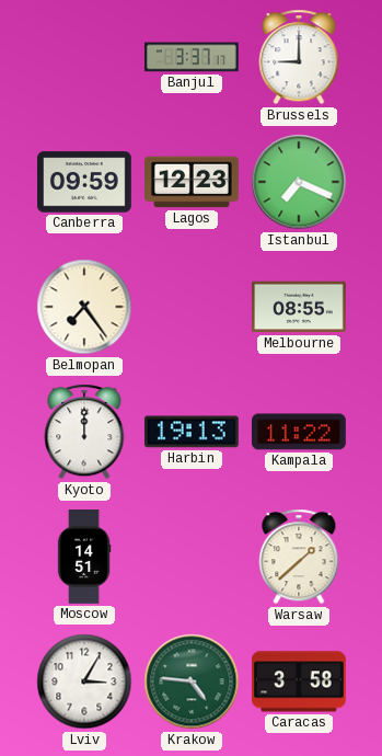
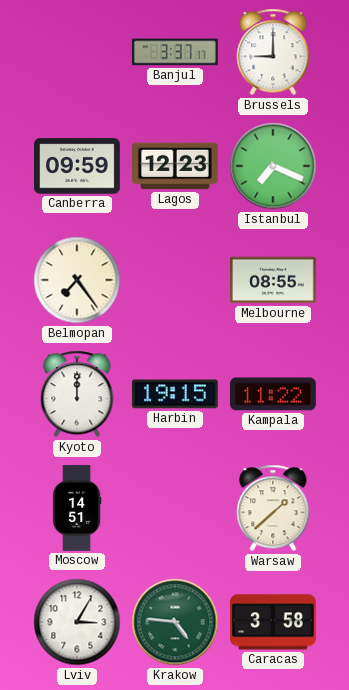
Harbin: 19:13 -> 19:15
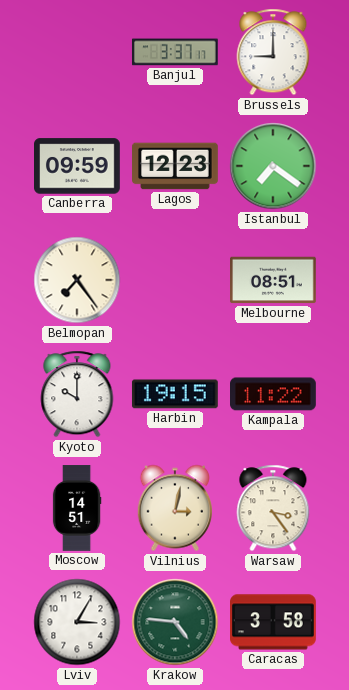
Istanbul: 7:19 -> 7:21
Melbourne: 08:55 -> 08:51
Kyoto: 12:00 -> 10:00
Vilnius: none -> 3:02
Warsaw: 1:38 -> 3:24
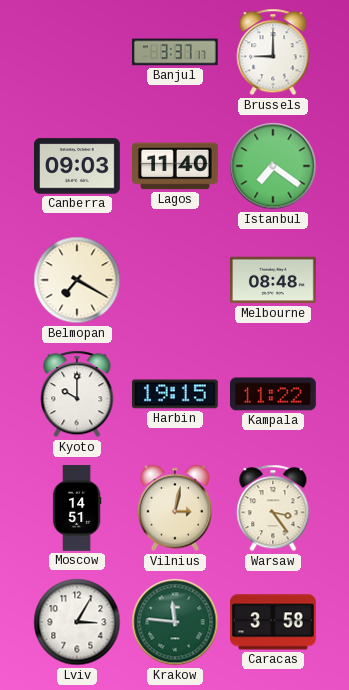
Canberra: 09:59 -> 09:03
Lagos: 12:23 -> 11:40
Belmopan: 7:24 -> 7:20
Melbourne: 08:51 -> 08:48
Krakow: 4:46 -> 11:46
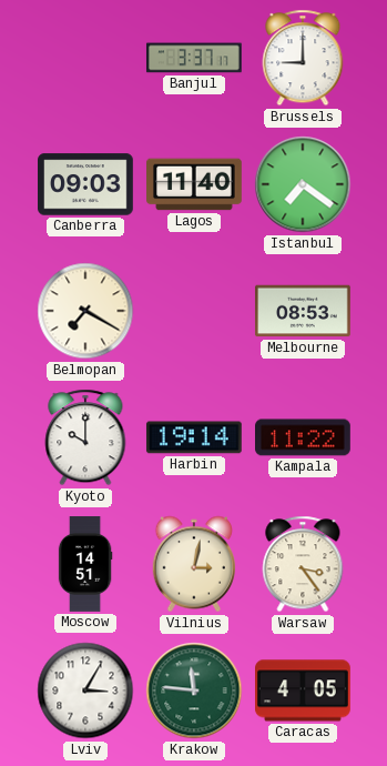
Melbourne: 08:48 -> 08:53
Harbin: 19:15 -> 19:14
Caracas: 3:58 -> 4:05
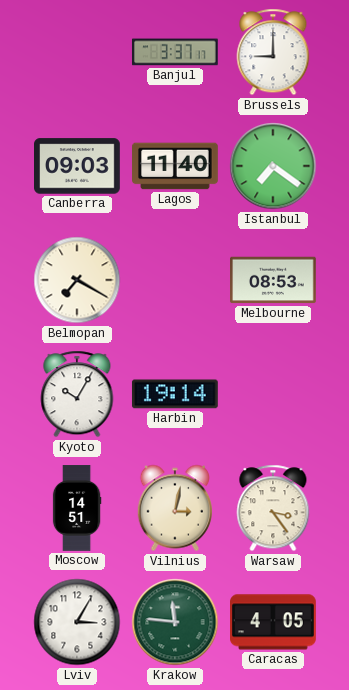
Kyoto: 10:00 -> 10:05
Kampala: 11:22 -> none
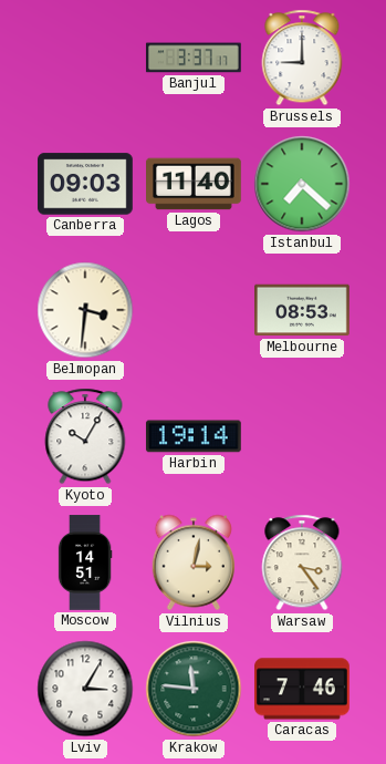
Istanbul: 7:21 -> 7:22
Belmopan: 7:20 -> 3:31
Caracas: 4:05 -> 7:46
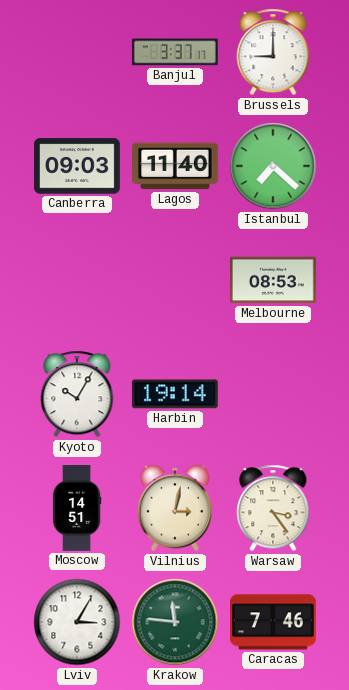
Belmopan: 3:31 -> none
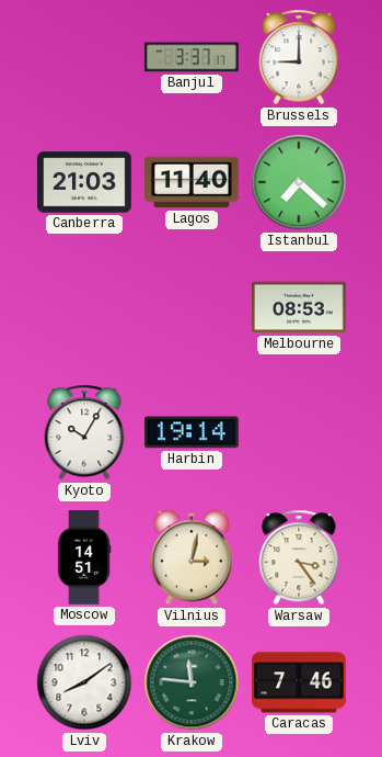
Canberra: 09:03 -> 21:03
Lviv: 3:05 -> 8:09
